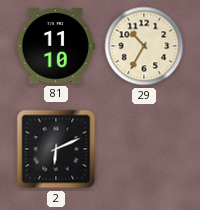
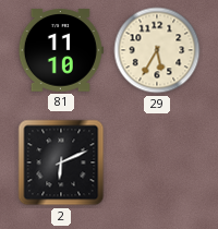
29: 10:35 -> 5:35
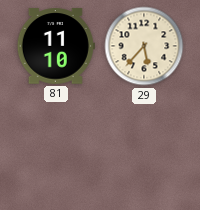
29: 5:35 -> 5:37
2: 6:11 -> none
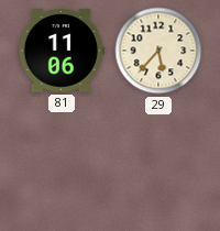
81: 11:10 -> 11:06
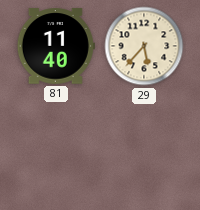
81: 11:06 -> 11:40
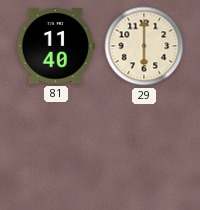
29: 5:37 -> 6:00
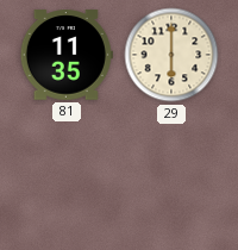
81: 11:40 -> 11:35
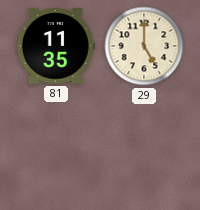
29: 6:00 -> 5:00
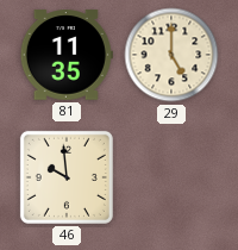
46: none -> 9:59
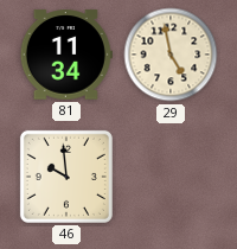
81: 11:35 -> 11:34
29: 5:00 -> 4:58
